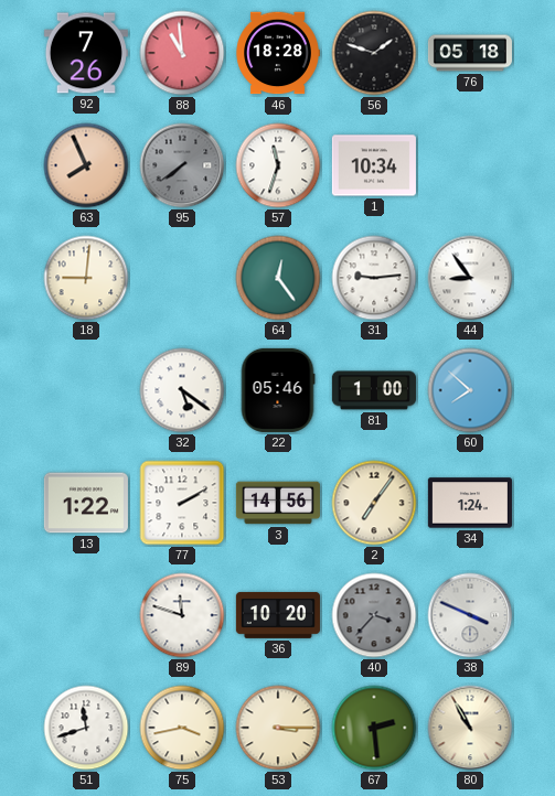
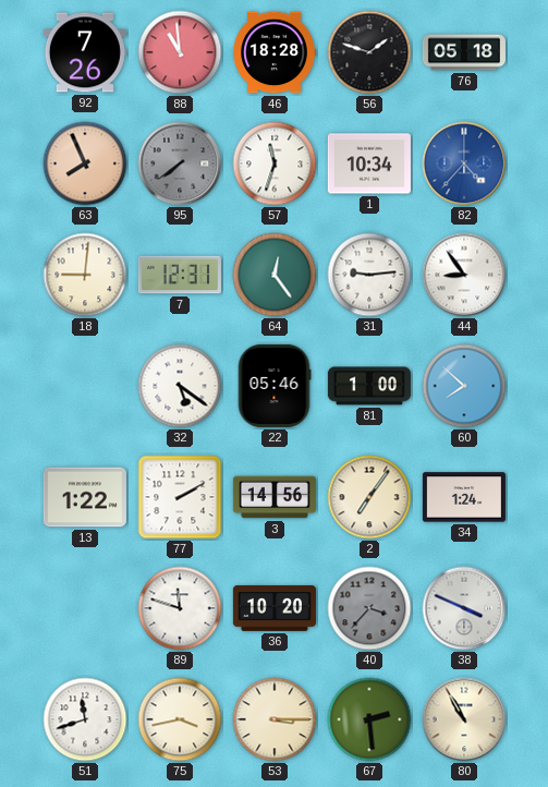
82: none -> 4:37
7: none -> 12:31
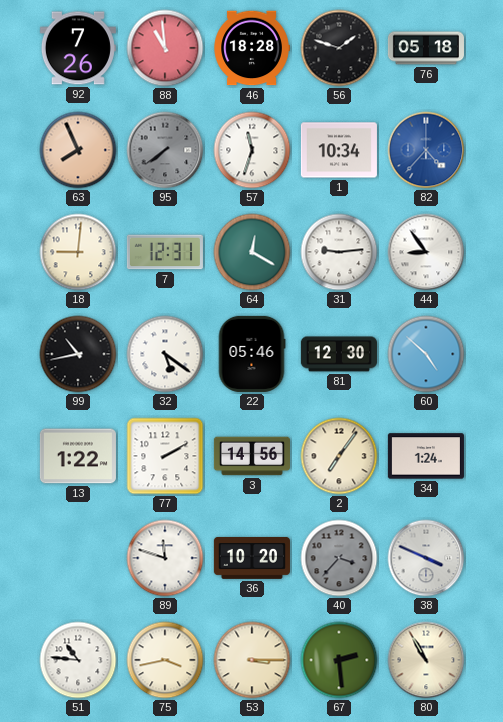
64: 12:24 -> 12:20
99: none -> 10:43
81: 1:00 -> 12:30
60: 7:52 -> 4:52
51: 11:42 -> 10:46
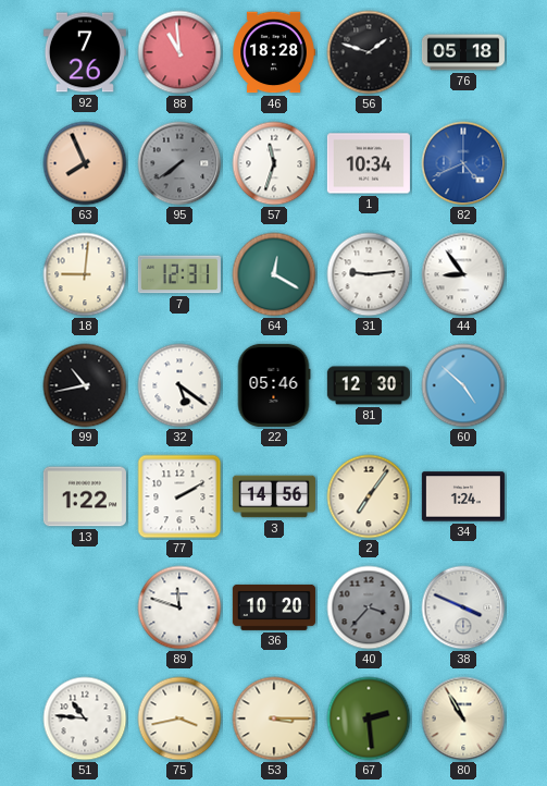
82: 4:37 -> 4:41
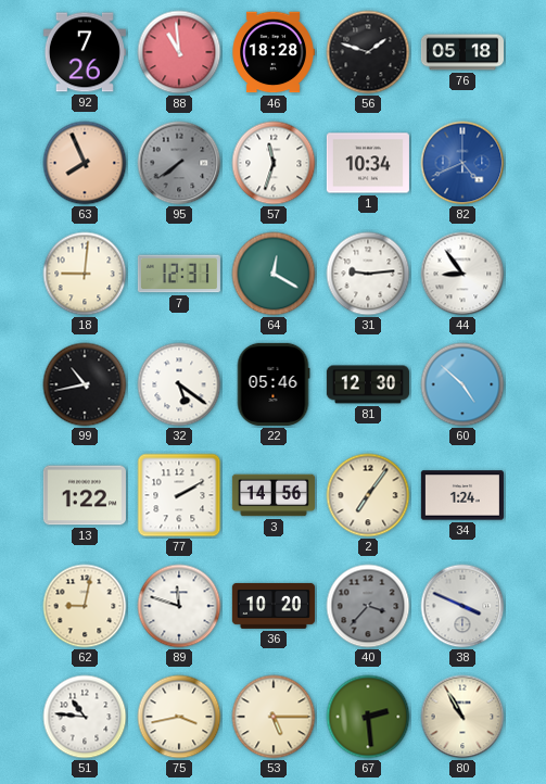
62: none -> 9:02
53: 3:15 -> 5:15
